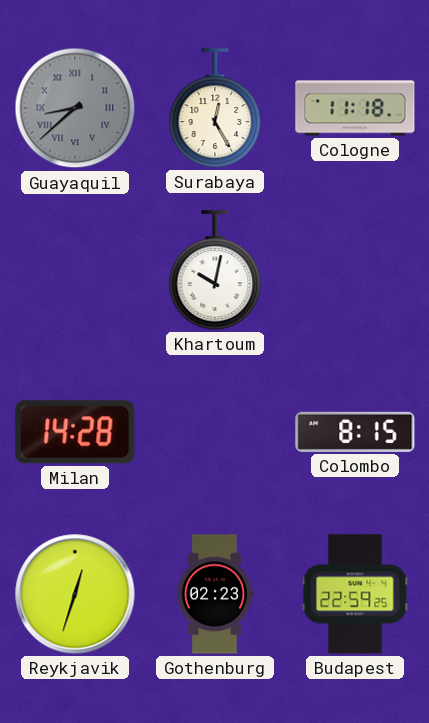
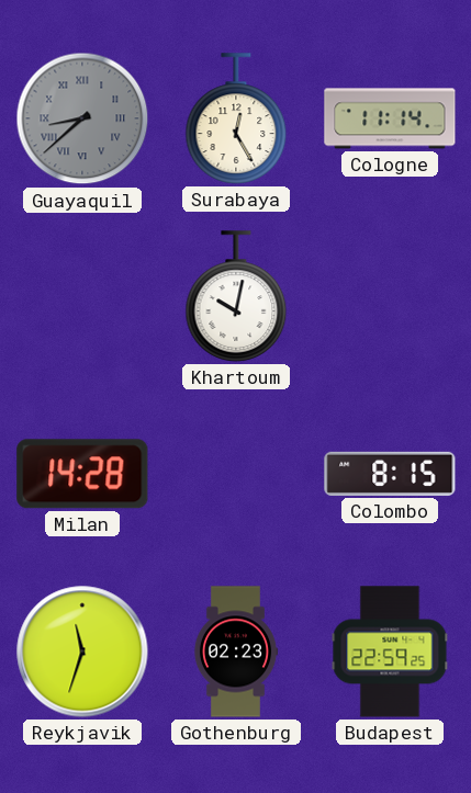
Cologne: 11:18 -> 11:14
Reykjavik: 12:33 -> 11:33
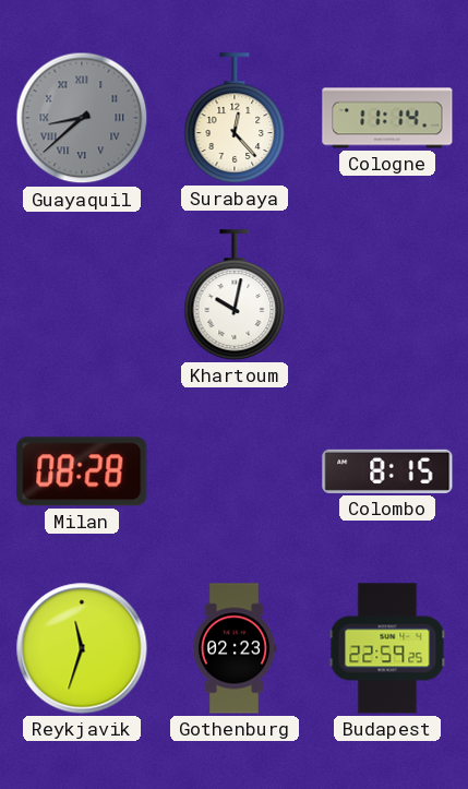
Surabaya: 12:25 -> 12:23
Milan: 14:28 -> 08:28
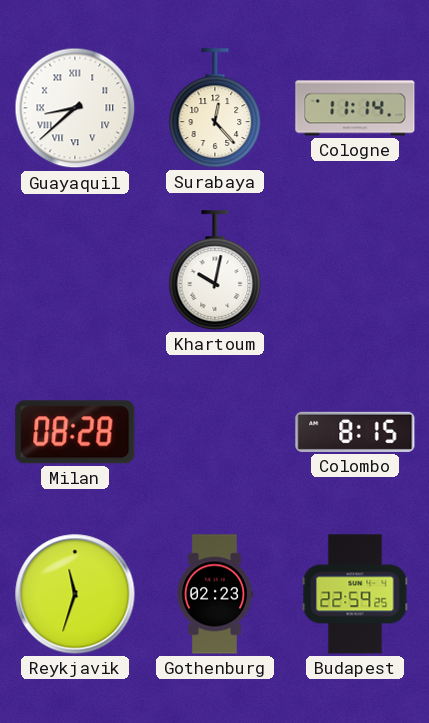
Guayaquil dial: grey -> white
